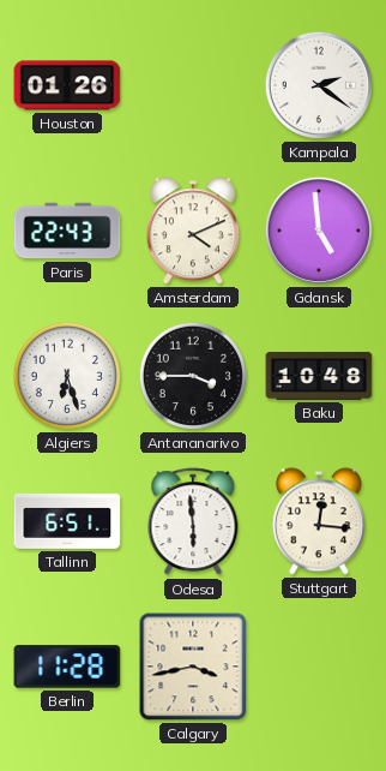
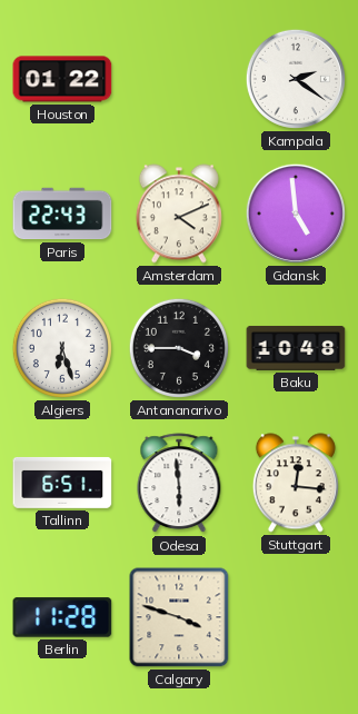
Houston: 01:26 -> 01:22
Calgary: 3:43 -> 3:48
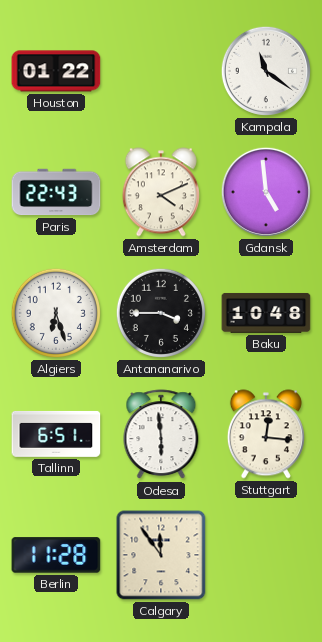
Kampala: 2:21 -> 11:21
Calgary: 3:48 -> 11:54
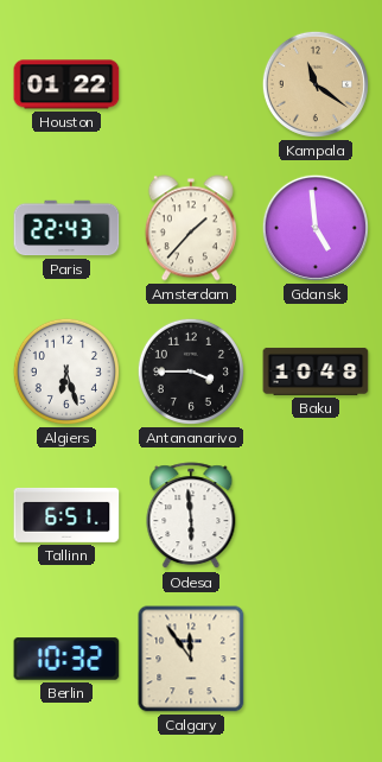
Kampala dial: white -> champagne
Amsterdam: 4:11 -> 1:37
Stuttgart: 12:16 -> none
Berlin: 11:28 -> 10:32
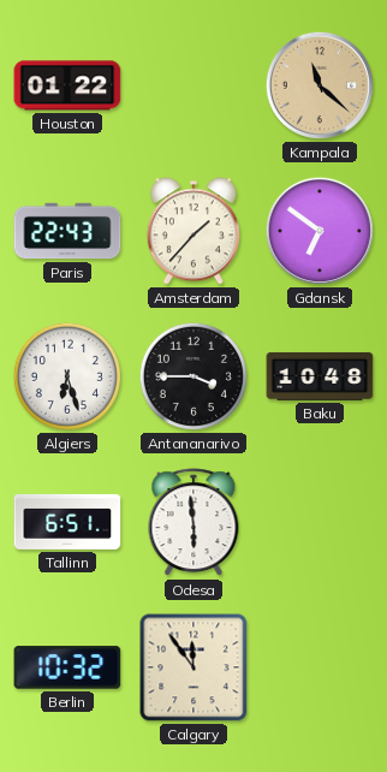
Kampala: 11:21 -> 11:22
Gdansk: 4:59 -> 6:51
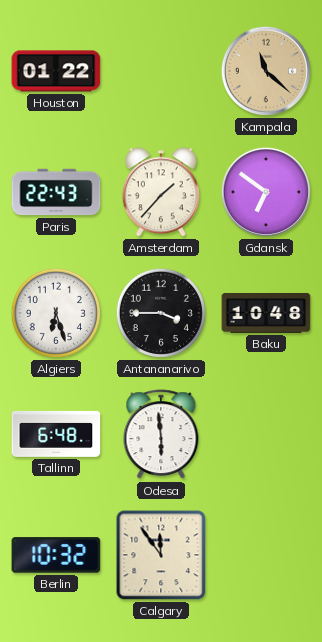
Tallinn: 6:51 -> 6:48
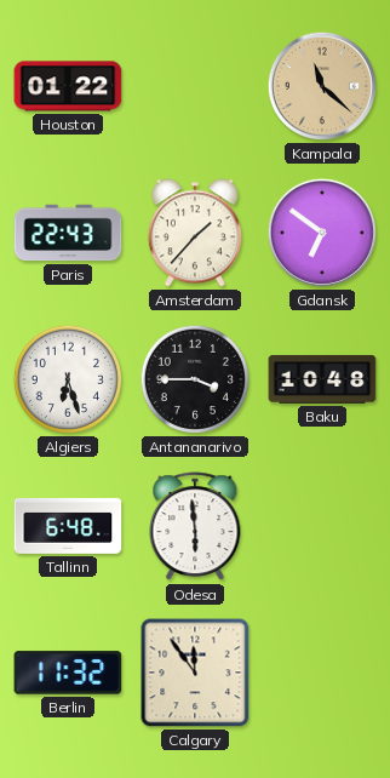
Berlin: 10:32 -> 11:32
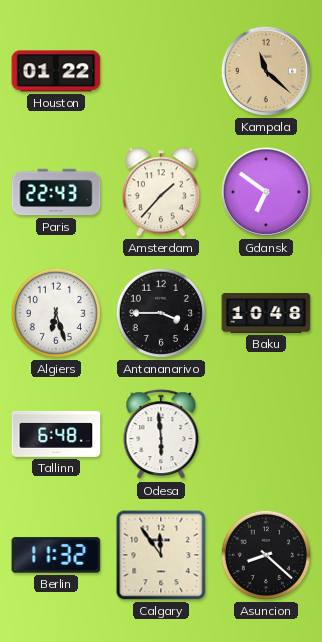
Asuncion: none -> 8:22
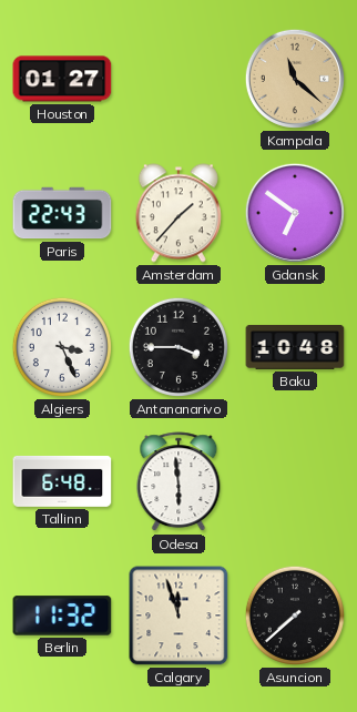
Houston: 01:22 -> 01:27
Algiers: 6:27 -> 3:26
Calgary: 11:54 -> 11:57
Asuncion: 8:22 -> 7:38
